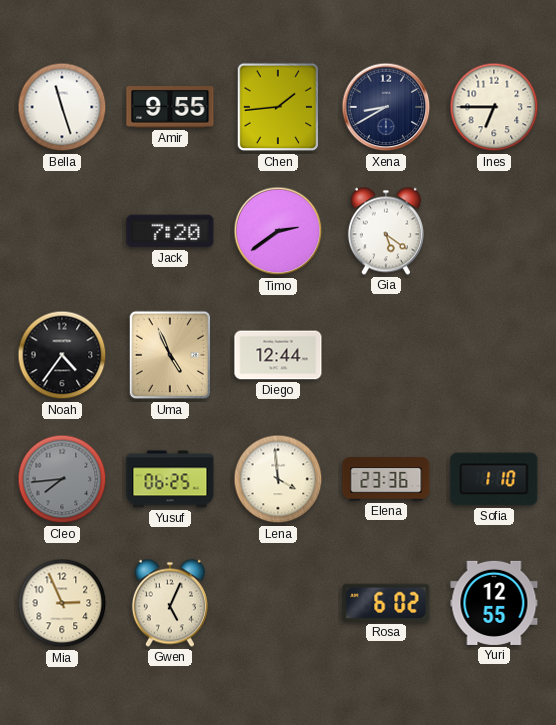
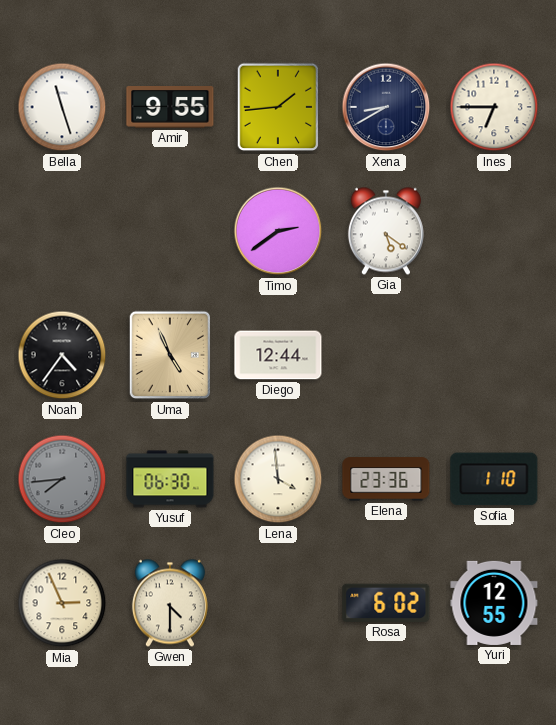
Jack: 7:20 -> none
Yusuf: 06:25 -> 06:30
Gwen: 5:04 -> 4:30
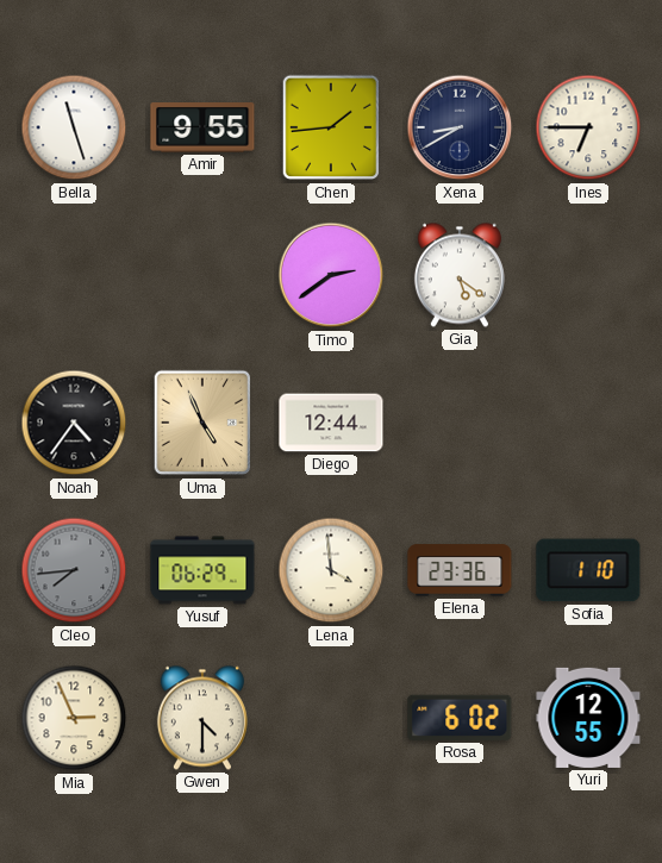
Yusuf: 06:30 -> 06:29
